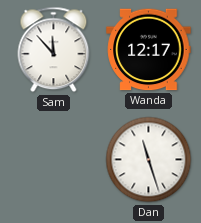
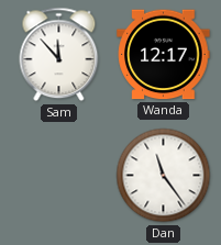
Dan: 11:27 -> 11:24
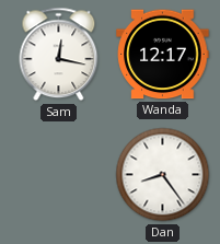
Sam: 11:53 -> 12:17
Dan: 11:24 -> 8:24
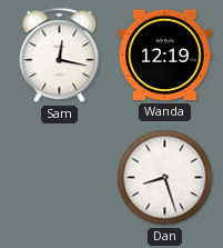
Wanda: 12:17 -> 12:19
Dan: 8:24 -> 8:27
